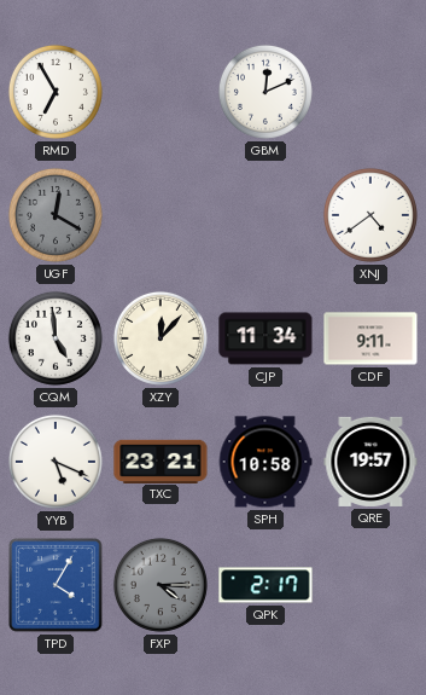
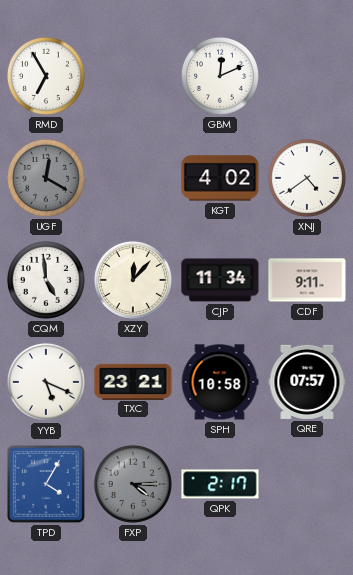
KGT: none -> 4:02
QRE: 19:57 -> 07:57
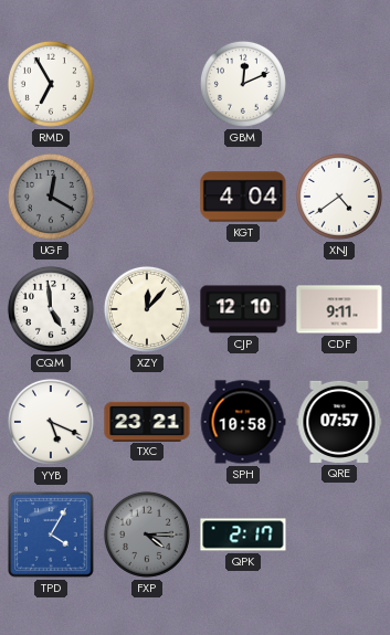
KGT: 4:02 -> 4:04
CJP: 11:34 -> 12:10
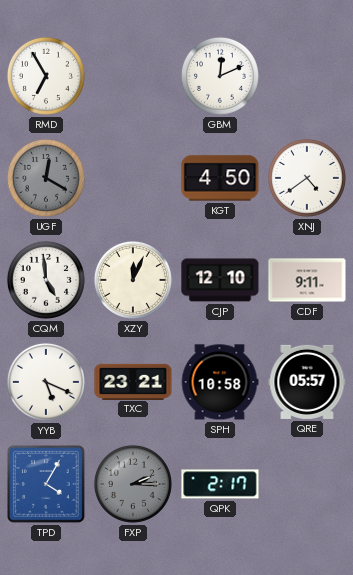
KGT: 4:04 -> 4:50
XZY: 12:07 -> 12:04
QRE: 07:57 -> 05:57
FXP: 4:15 -> 2:15
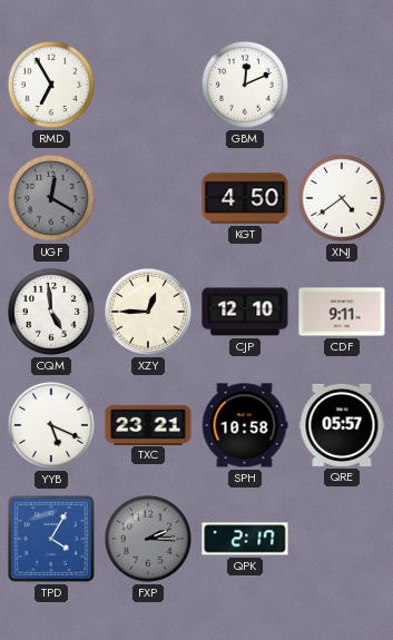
XZY: 12:04 -> 12:45
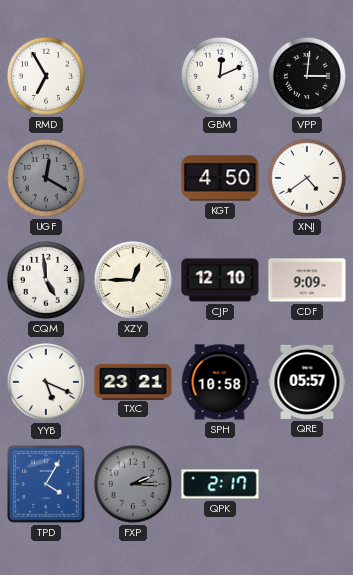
VPP: none -> 3:01
CDF: 9:11 -> 9:09
